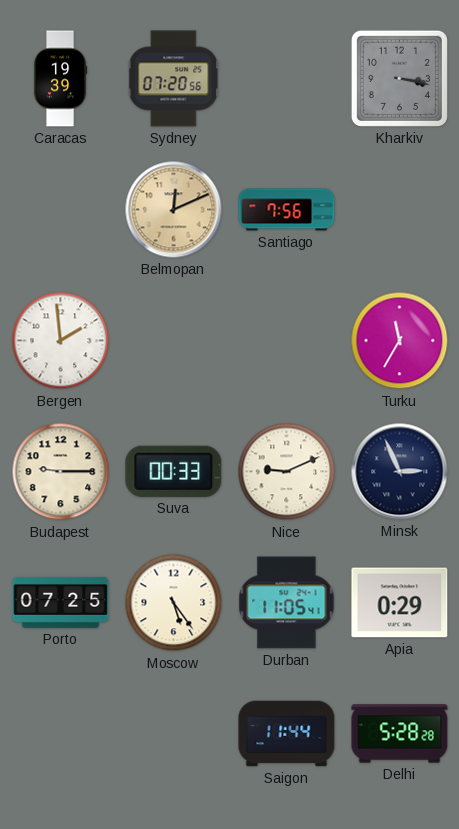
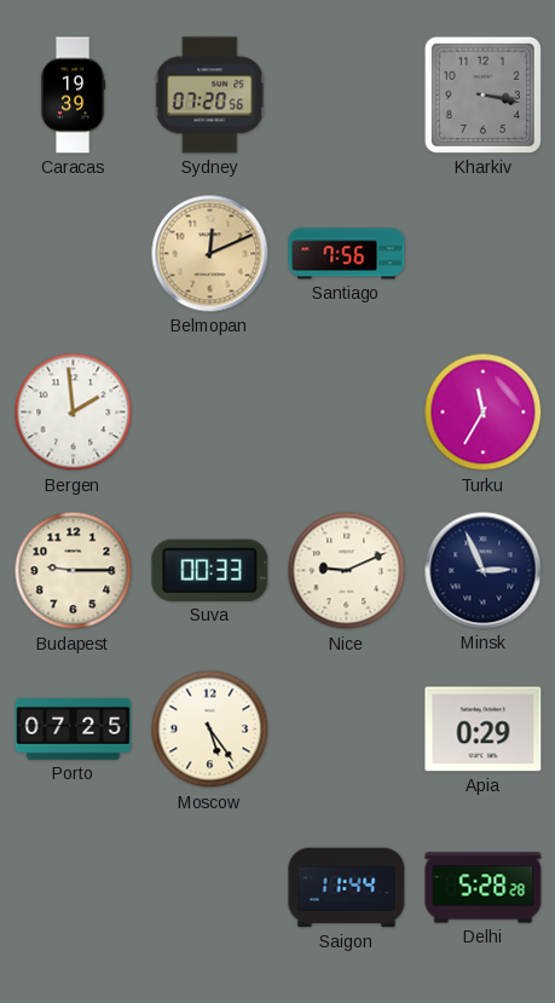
Durban: 11:05 -> none
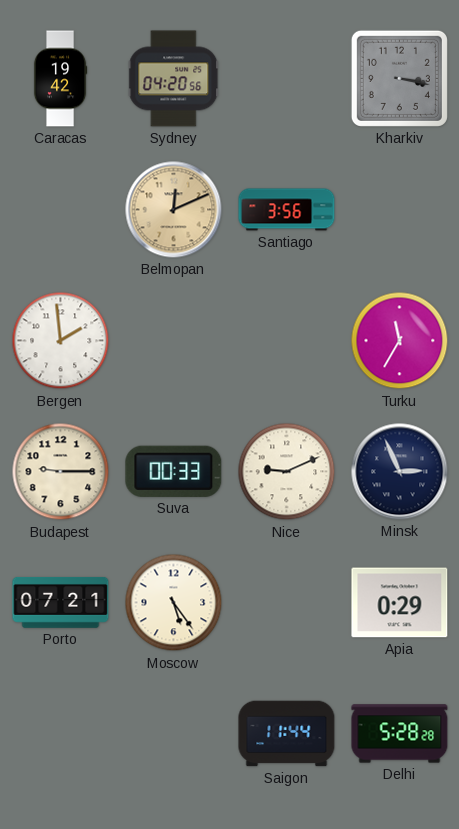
Caracas: 19:39 -> 19:42
Sydney: 07:20 -> 04:20
Santiago: 7:56 -> 3:56
Porto: 07:25 -> 07:21
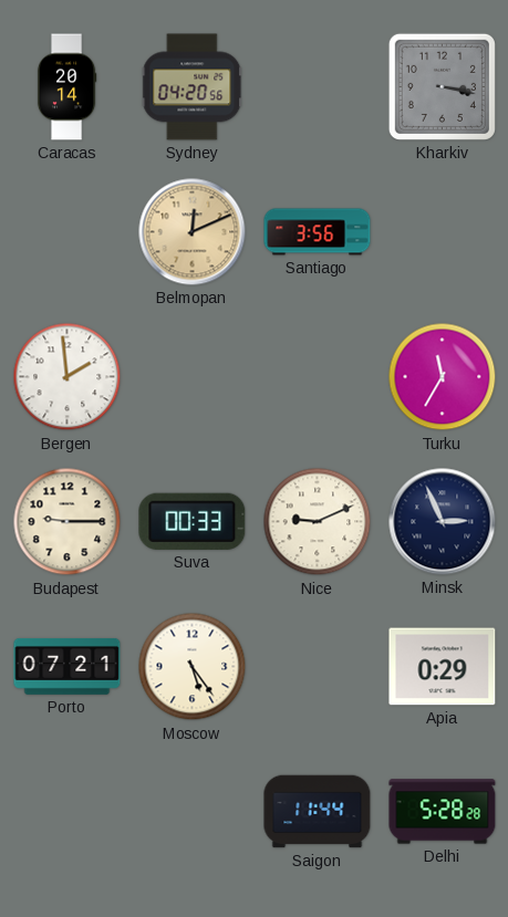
Caracas: 19:42 -> 20:14
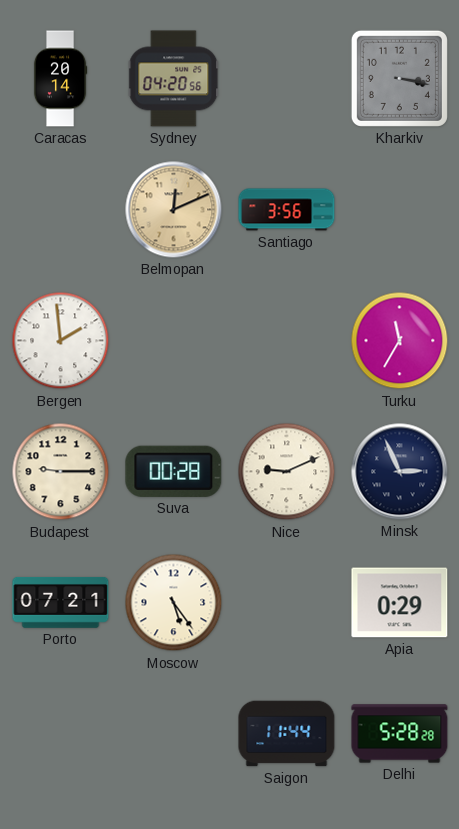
Suva: 00:33 -> 00:28
